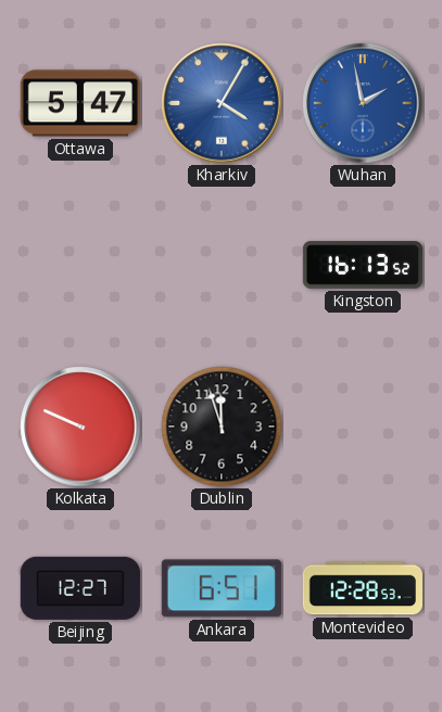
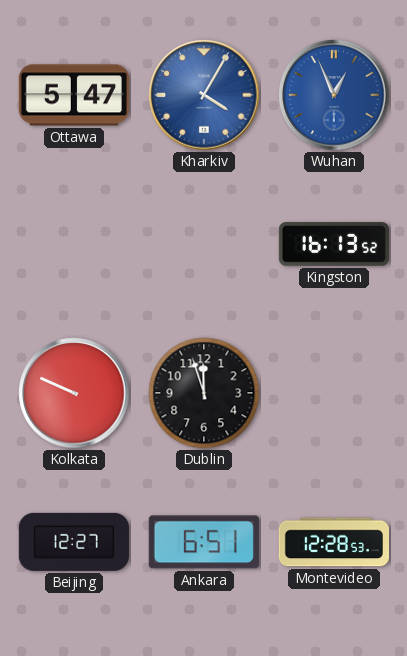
Wuhan: 1:58 -> 12:56
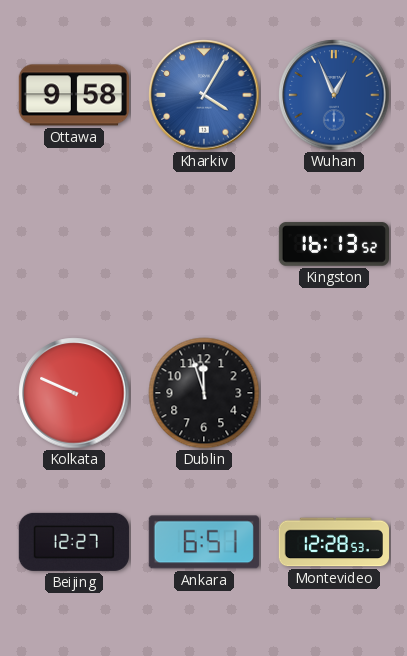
Ottawa: 5:47 -> 9:58
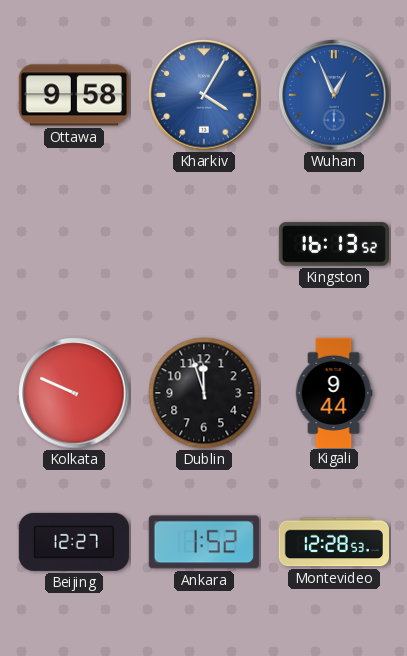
Kigali: none -> 9:44
Ankara: 6:51 -> 1:52
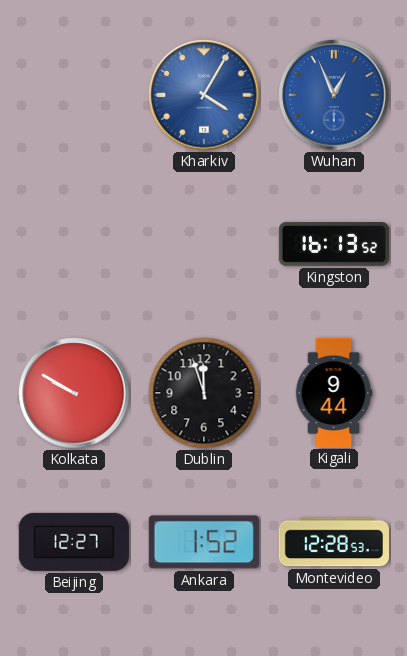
Ottawa: 9:58 -> none
Kolkata: 9:49 -> 9:50
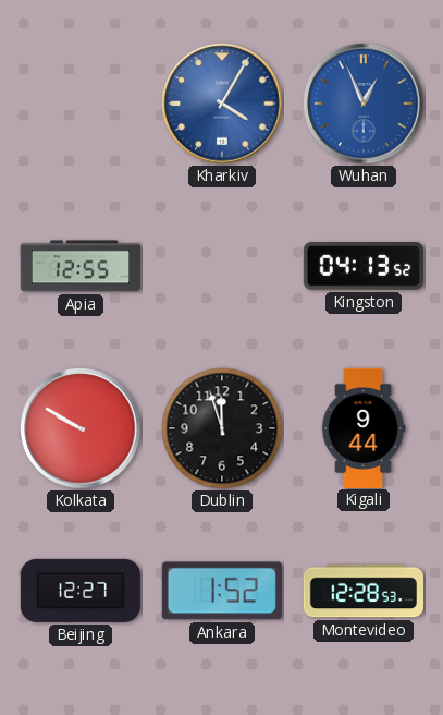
Apia: none -> 12:55
Kingston: 16:13 -> 04:13
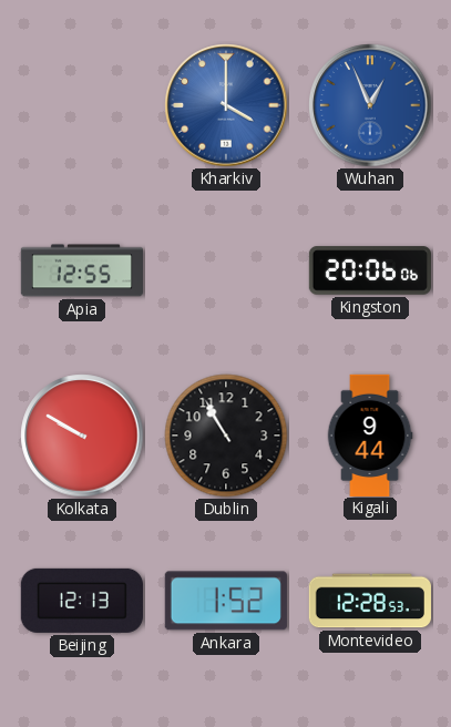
Kharkiv: 4:05 -> 4:00
Kingston: 04:13 -> 20:06
Dublin: 11:57 -> 10:55
Beijing: 12:27 -> 12:13
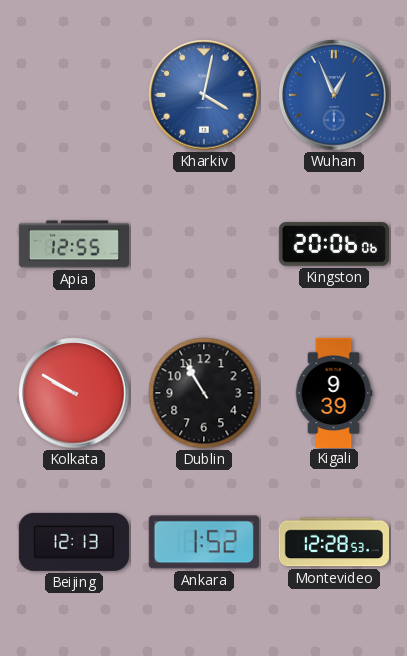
Kharkiv: 4:00 -> 4:02
Kigali: 9:44 -> 9:39
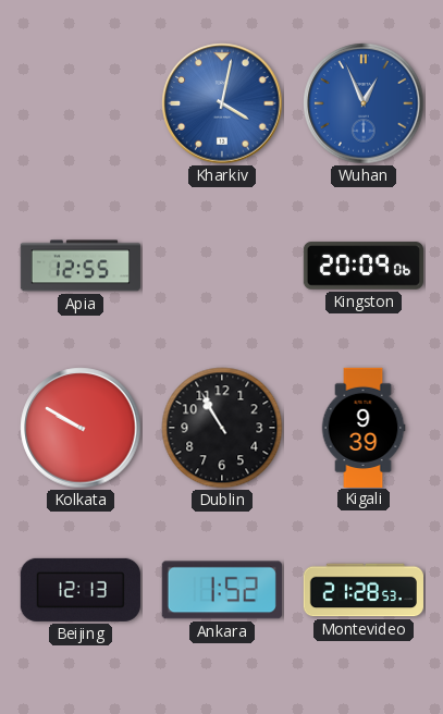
Kingston: 20:06 -> 20:09
Montevideo: 12:28 -> 21:28
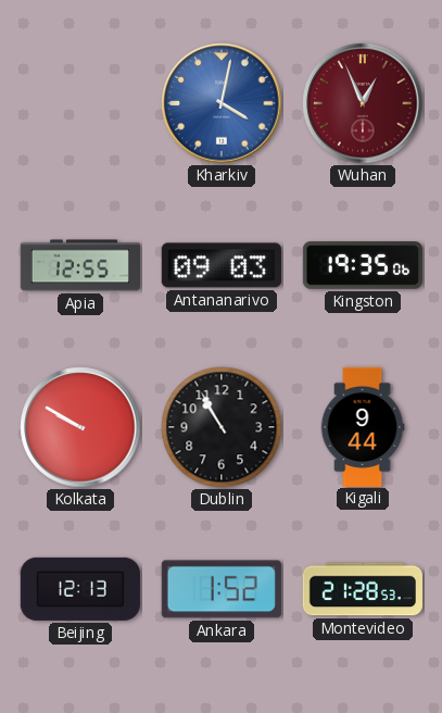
Wuhan dial: blue -> burgundy
Antananarivo: none -> 09:03
Kingston: 20:09 -> 19:35
Kigali: 9:39 -> 9:44
